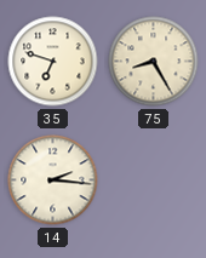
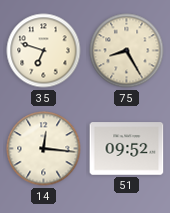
14: 2:16 -> 12:16
51: none -> 09:52
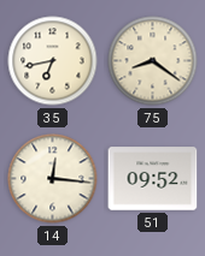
35: 6:48 -> 6:43
75: 8:25 -> 8:21
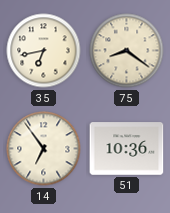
14: 12:16 -> 6:54
51: 09:52 -> 10:36
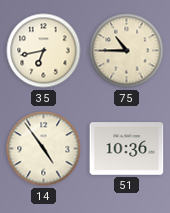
75: 8:21 -> 10:45
14: 6:54 -> 4:54
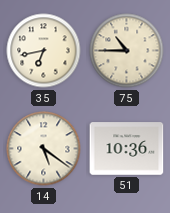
14: 4:54 -> 5:21
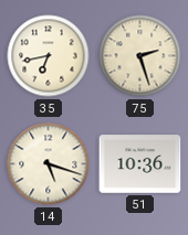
75: 10:45 -> 2:27
14: 5:21 -> 5:18
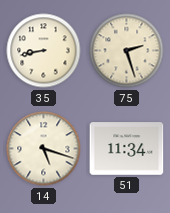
35: 6:43 -> 8:43
51: 10:36 -> 11:34
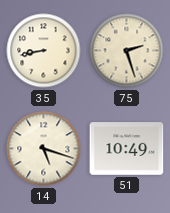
51: 11:34 -> 10:49
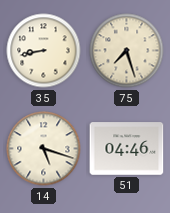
75: 2:27 -> 7:27
51: 10:49 -> 04:46
